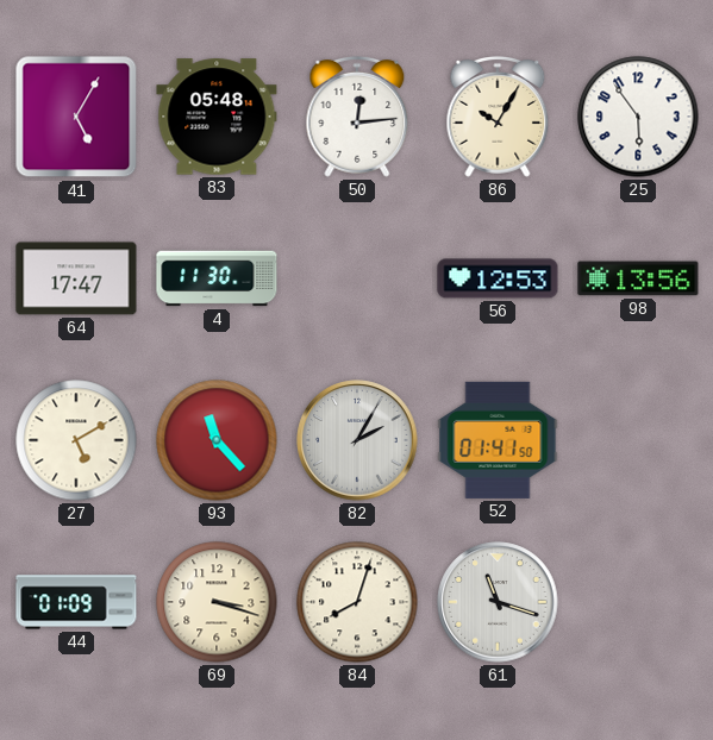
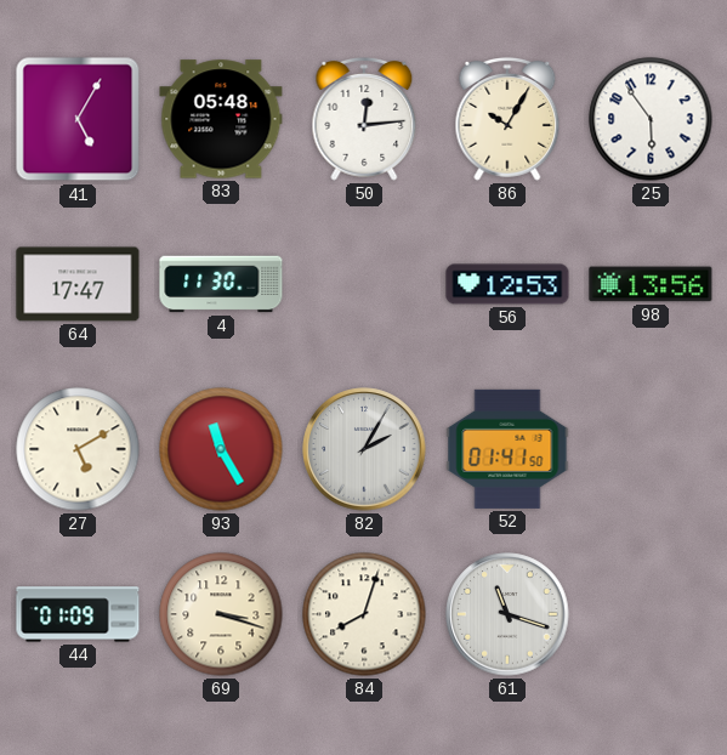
93: 11:23 -> 11:25
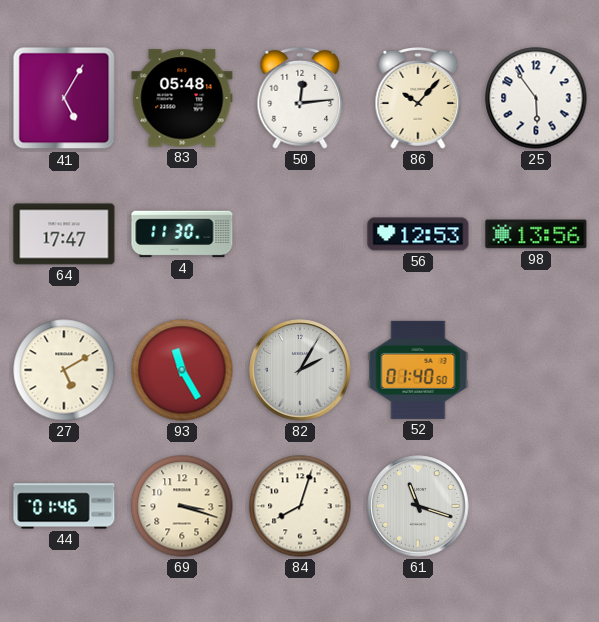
86: 10:05 -> 10:07
52: 01:41 -> 01:40
44: 01:09 -> 01:46
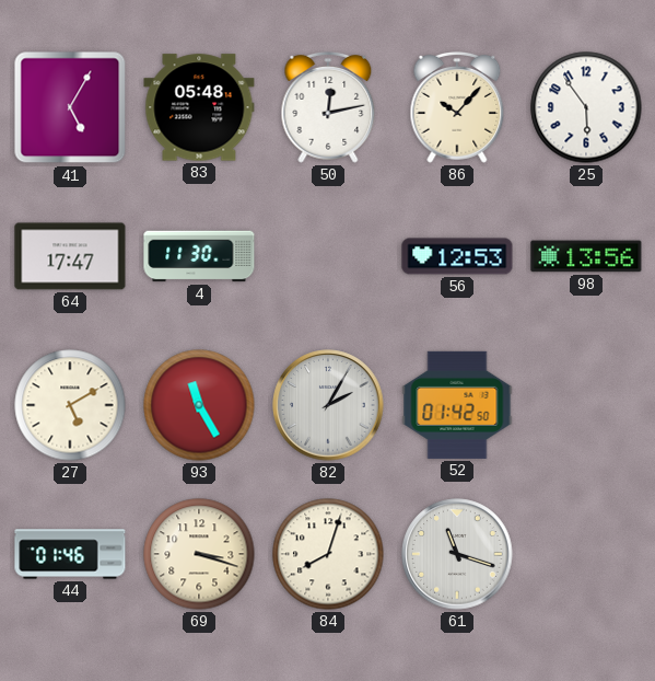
50: 12:14 -> 12:13
52: 01:40 -> 01:42
